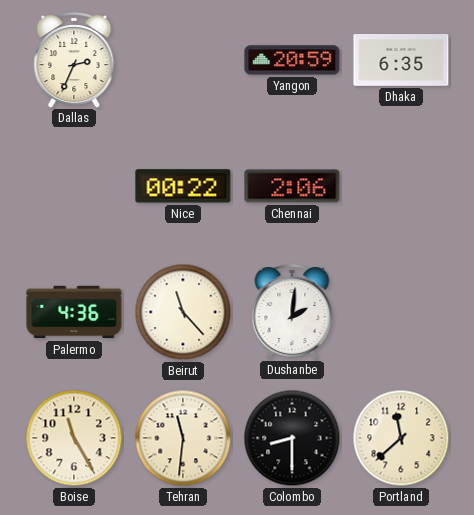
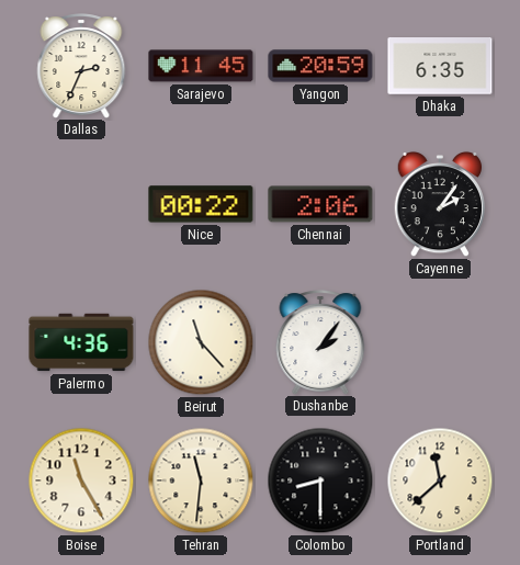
Sarajevo: none -> 11:45
Cayenne: none -> 2:06
Dushanbe: 2:01 -> 2:06
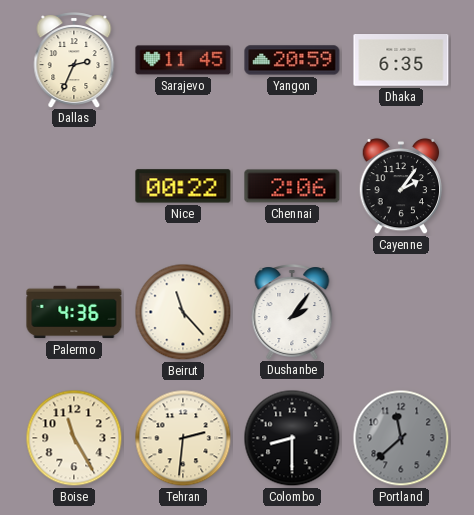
Tehran: 11:31 -> 2:31
Portland dial: cream -> grey
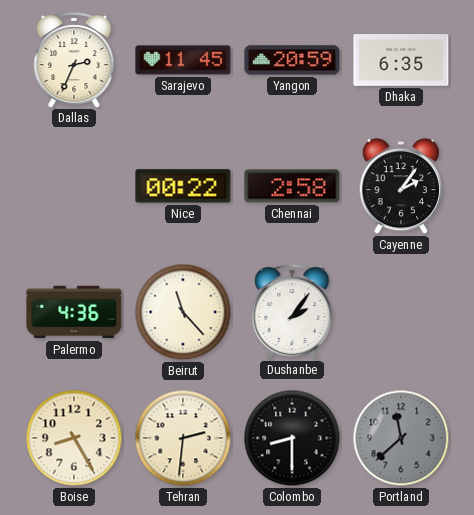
Chennai: 2:06 -> 2:58
Boise: 11:25 -> 8:25
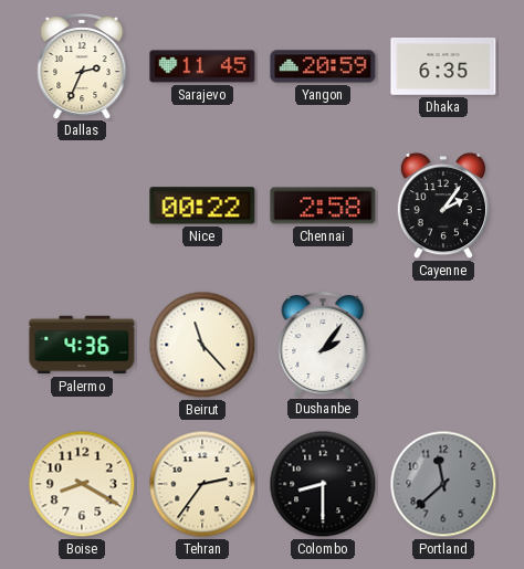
Boise: 8:25 -> 8:20
Tehran: 2:31 -> 2:36
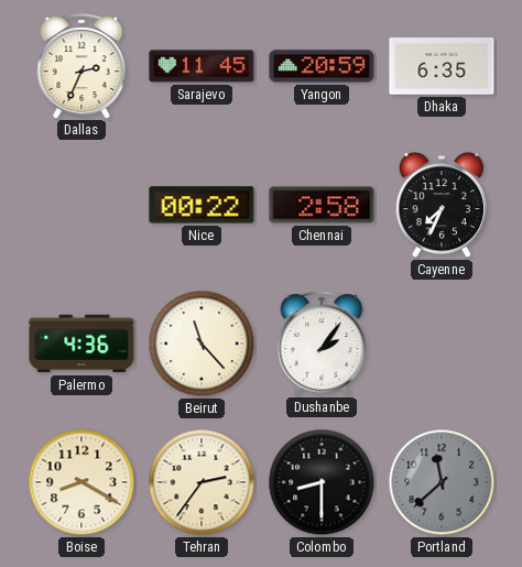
Cayenne: 2:06 -> 7:34
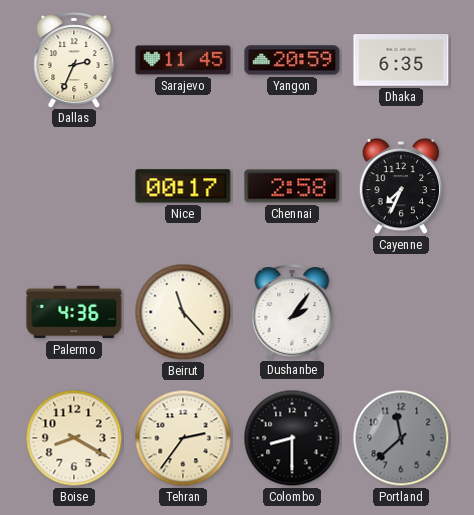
Nice: 00:22 -> 00:17
